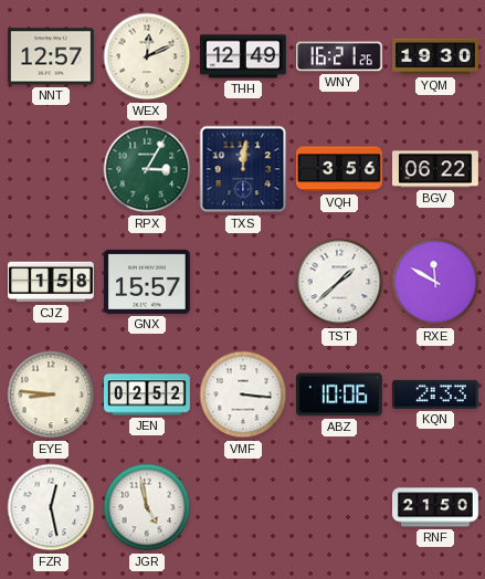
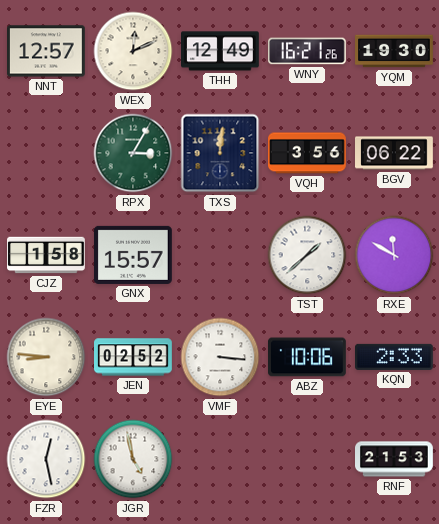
RNF: 21:50 -> 21:53
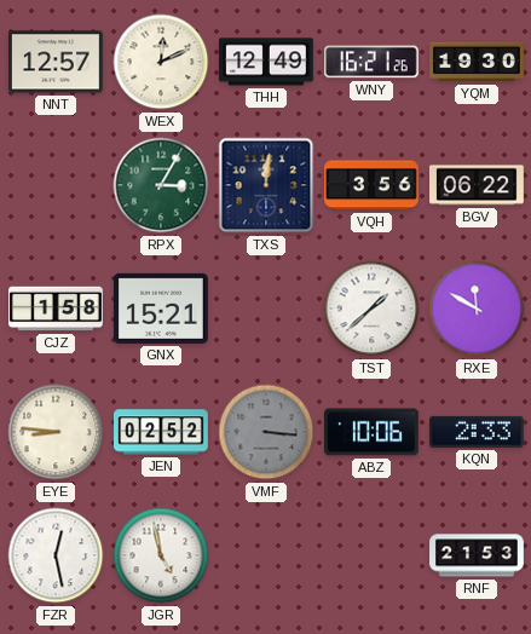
GNX: 15:57 -> 15:21
VMF dial: white -> grey
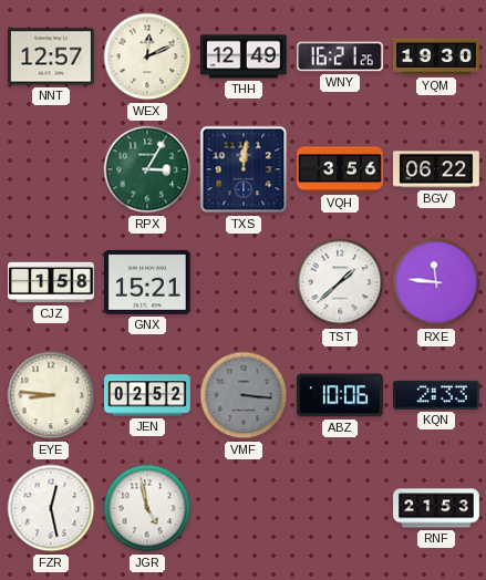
RXE: 11:50 -> 11:46
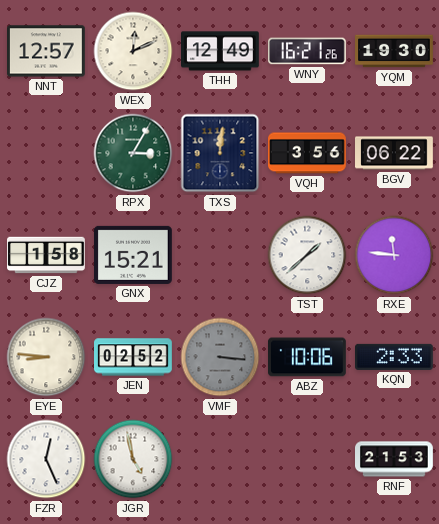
FZR: 12:28 -> 12:26
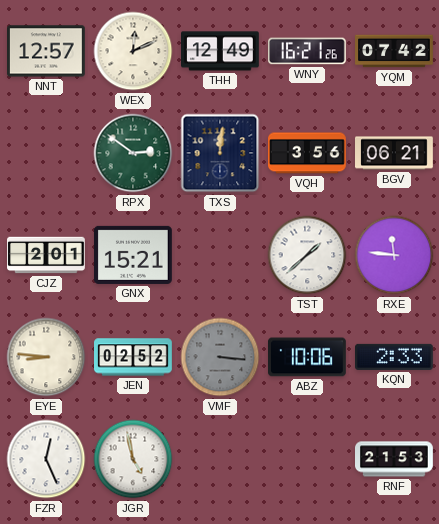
YQM: 19:30 -> 07:42
RPX: 3:05 -> 2:51
BGV: 06:22 -> 06:21
CJZ: 1:58 -> 2:01
